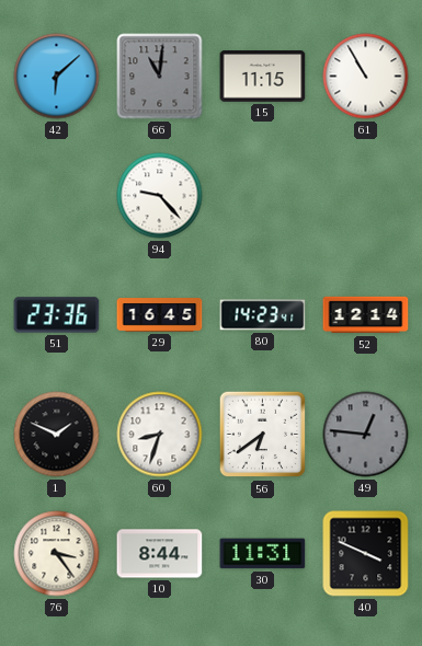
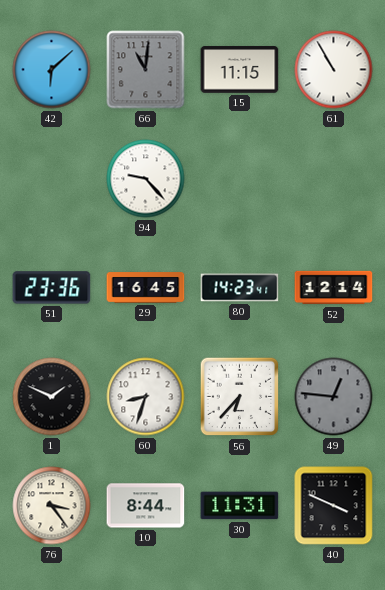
56: 6:39 -> 6:37
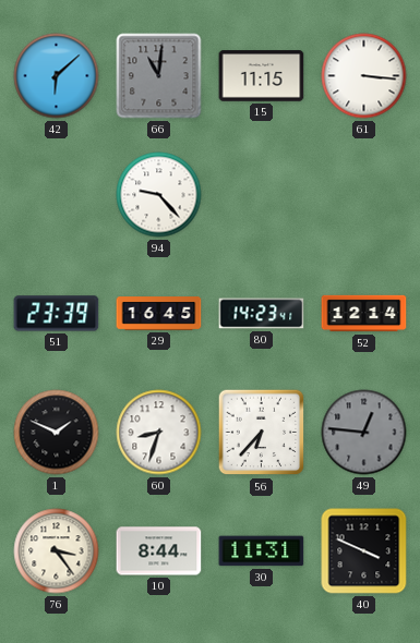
61: 10:55 -> 3:16
51: 23:36 -> 23:39
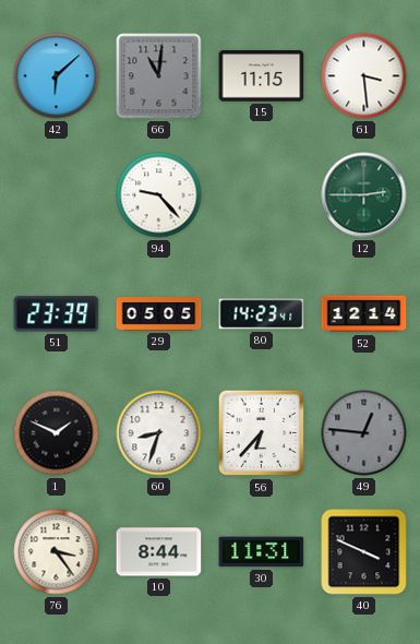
61: 3:16 -> 3:29
12: none -> 2:45
29: 16:45 -> 05:05
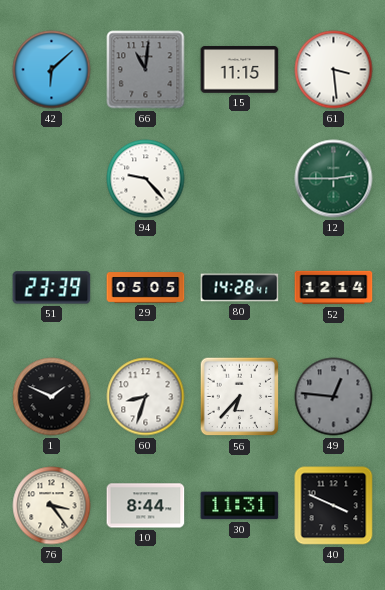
80: 14:23 -> 14:28
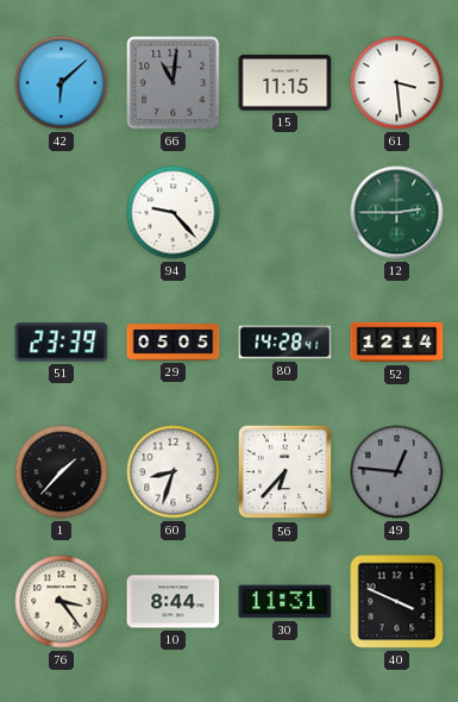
1: 1:49 -> 1:37
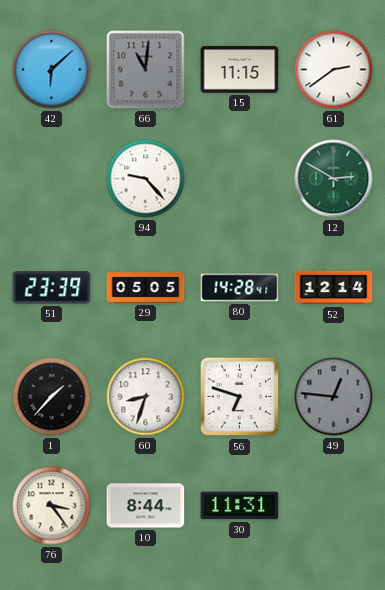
61: 3:29 -> 2:39
12: 2:45 -> 2:50
56: 6:37 -> 6:48
40: 3:49 -> none
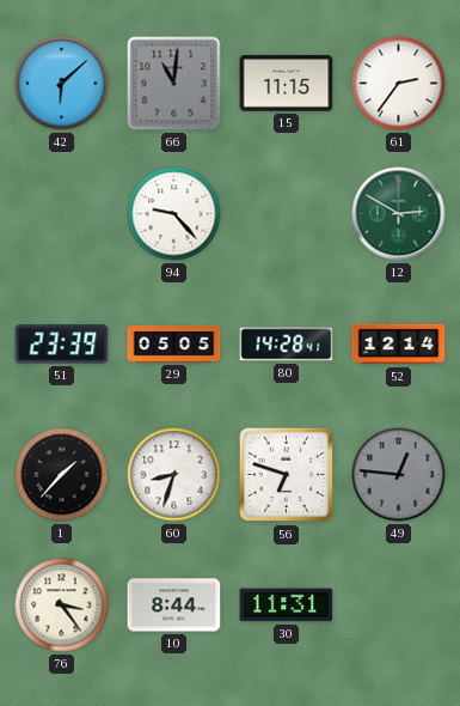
61: 2:39 -> 2:36
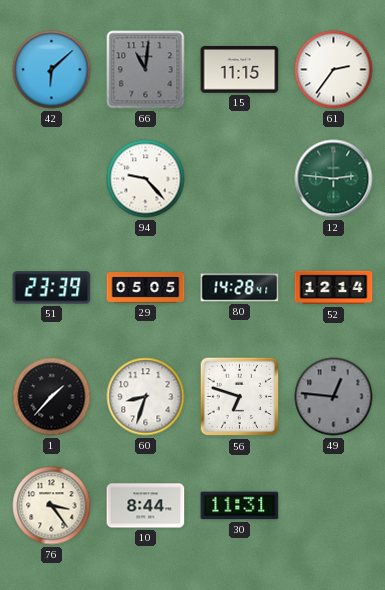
12: 2:50 -> 2:46
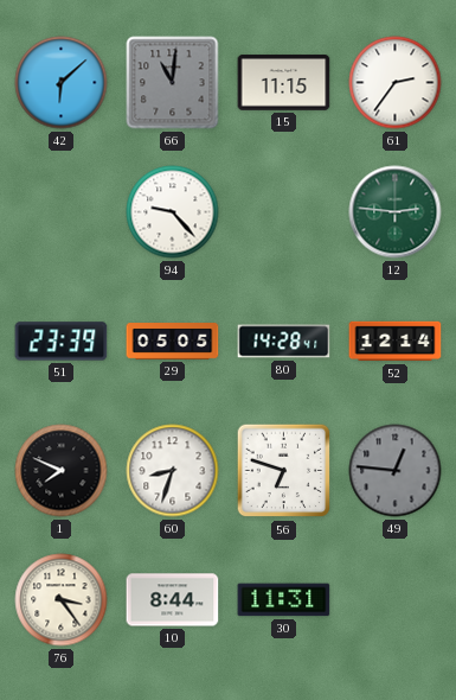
1: 1:37 -> 7:49
